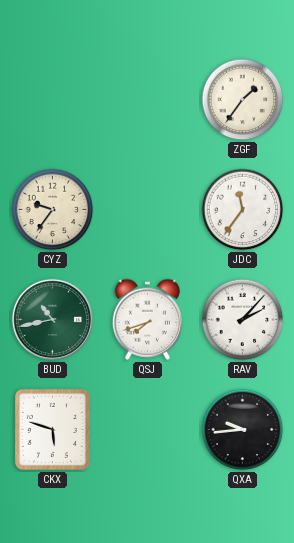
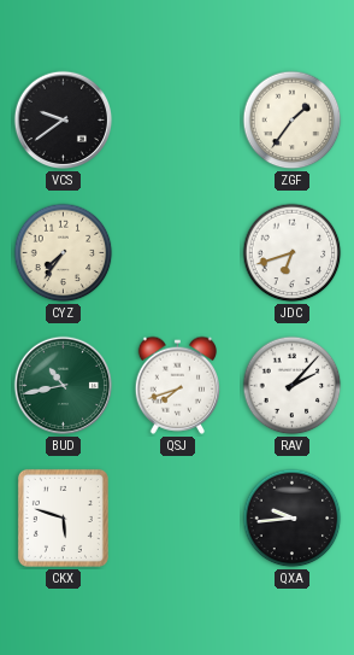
VCS: none -> 9:39
CYZ: 9:36 -> 7:36
JDC: 11:36 -> 6:42
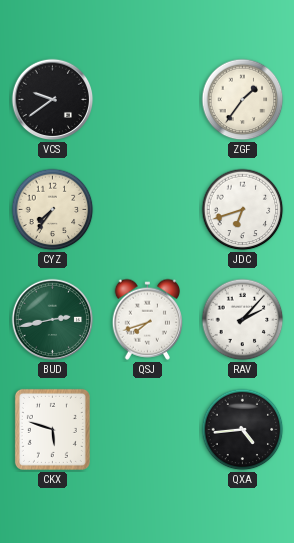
BUD: 10:43 -> 2:43
QXA: 9:44 -> 4:44
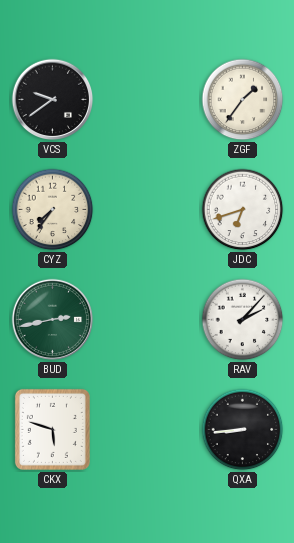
QSJ: 7:42 -> none
QXA: 4:44 -> 8:44
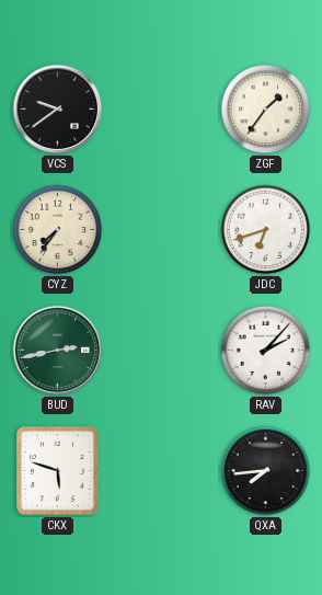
QXA: 8:44 -> 7:44
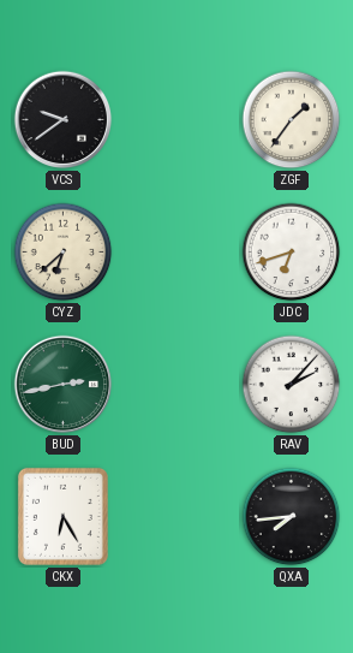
CYZ: 7:36 -> 6:38
CKX: 5:48 -> 6:25
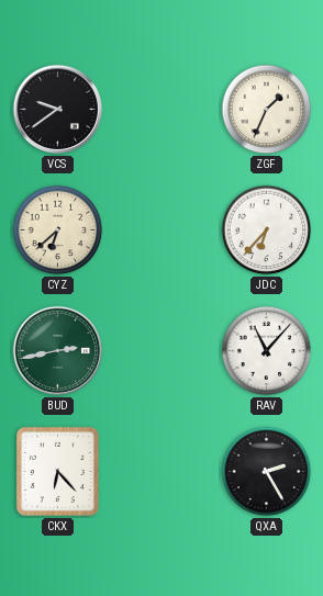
ZGF: 1:36 -> 1:34
JDC: 6:42 -> 6:37
RAV: 2:07 -> 11:07
CKX: 6:25 -> 6:23
QXA: 7:44 -> 2:25
